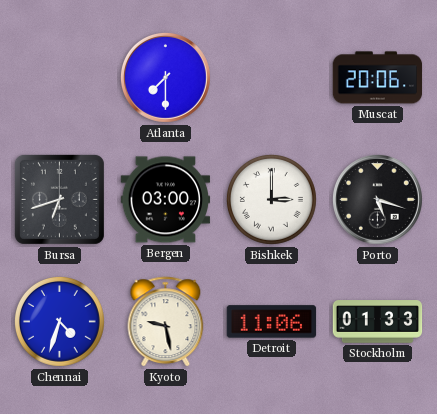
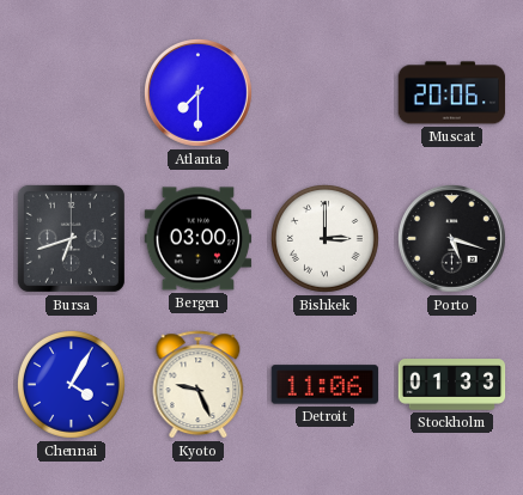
Chennai: 4:33 -> 4:05
Kyoto: 9:28 -> 9:26
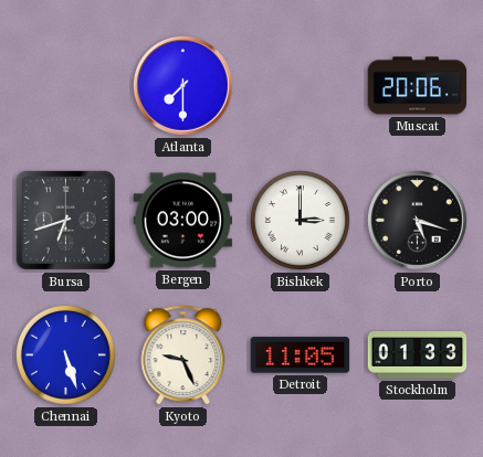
Chennai: 4:05 -> 5:27
Detroit: 11:06 -> 11:05
